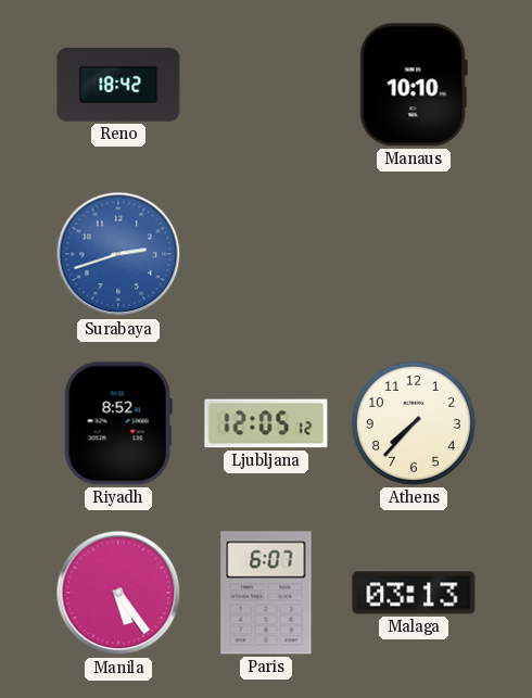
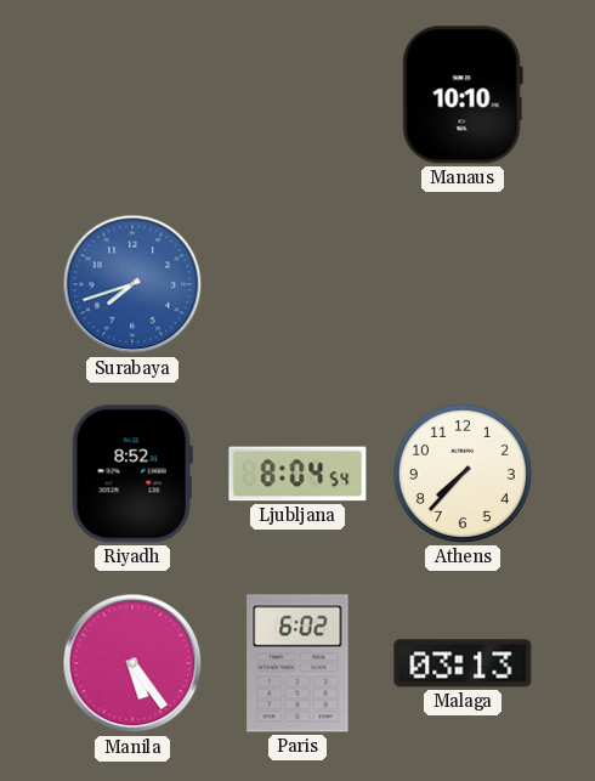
Reno: 18:42 -> none
Surabaya: 2:42 -> 7:42
Ljubljana: 12:05 -> 8:04
Paris: 6:07 -> 6:02
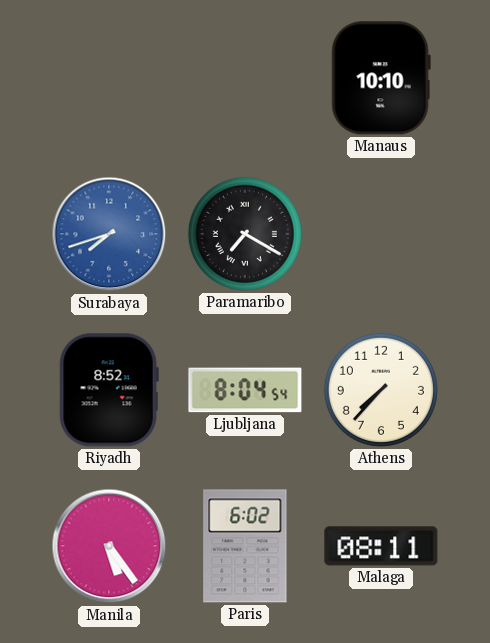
Paramaribo: none -> 7:20
Malaga: 03:13 -> 08:11
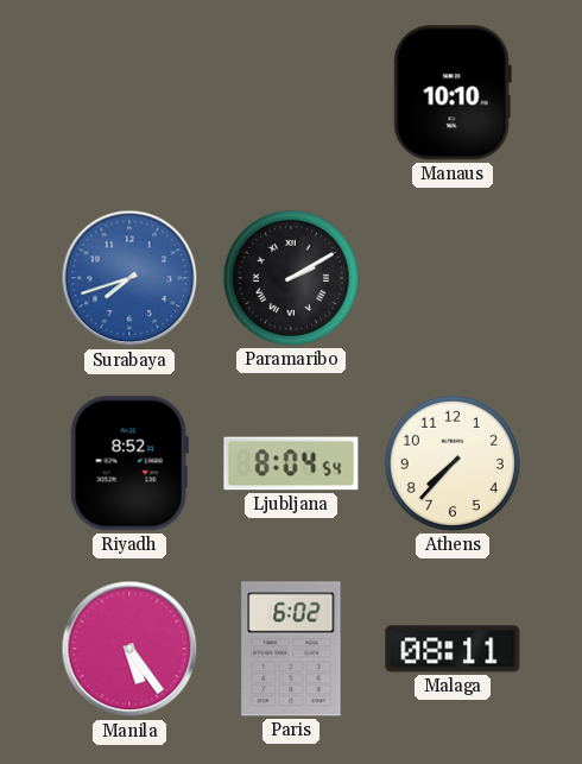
Paramaribo: 7:20 -> 2:10
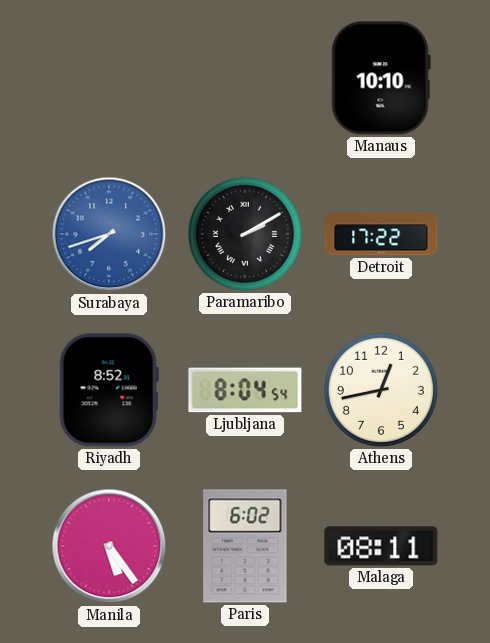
Detroit: none -> 17:22
Athens: 7:37 -> 12:43
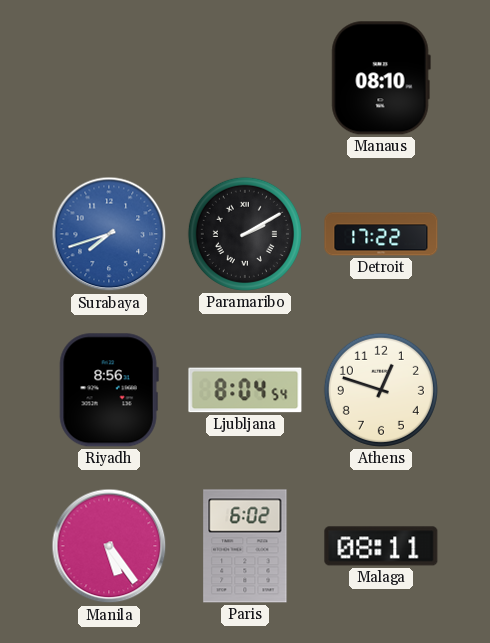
Manaus: 10:10 -> 08:10
Riyadh: 8:52 -> 8:56
Athens: 12:43 -> 12:48
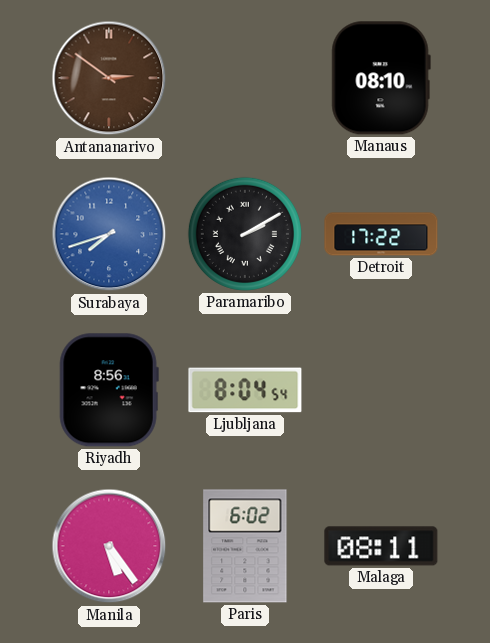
Antananarivo: none -> 2:51
Athens: 12:48 -> none
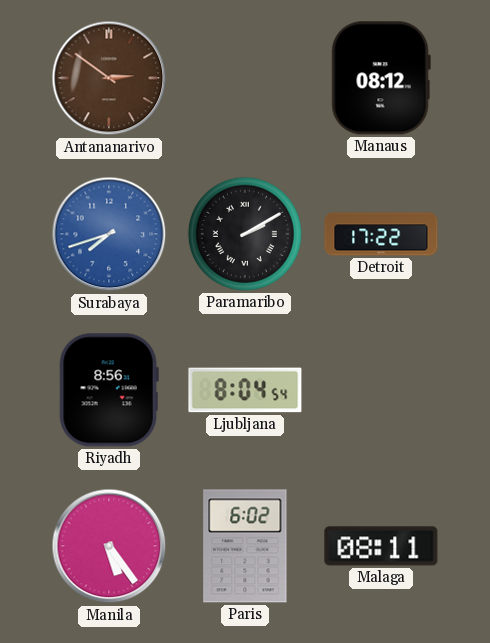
Manaus: 08:10 -> 08:12
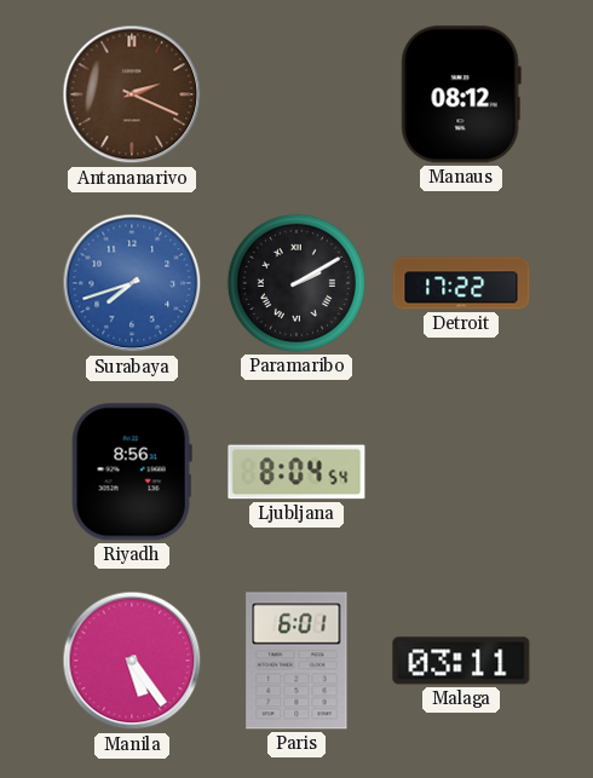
Antananarivo: 2:51 -> 2:19
Paris: 6:02 -> 6:01
Malaga: 08:11 -> 03:11
